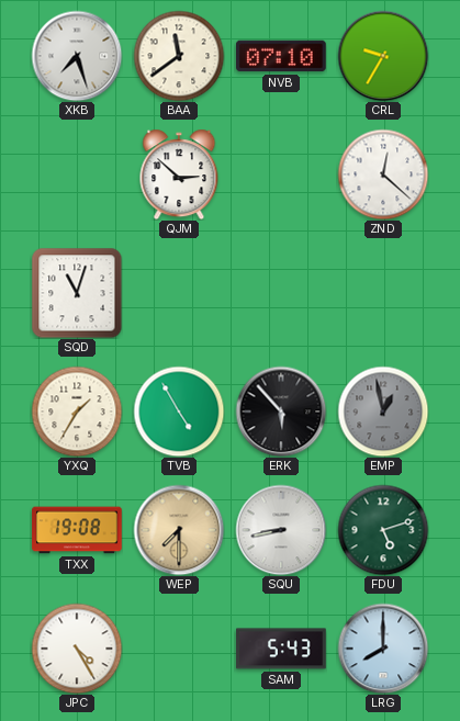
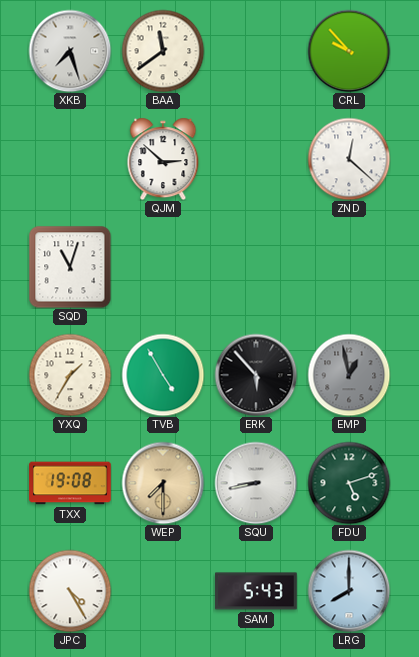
NVB: 07:10 -> none
CRL: 9:35 -> 9:53
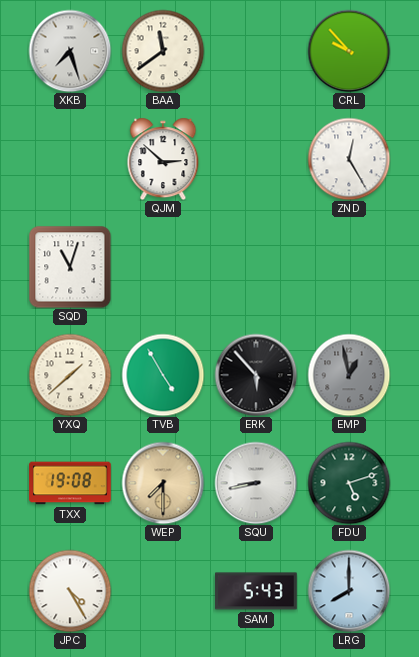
ZND: 12:22 -> 12:25
YXQ: 1:35 -> 1:38
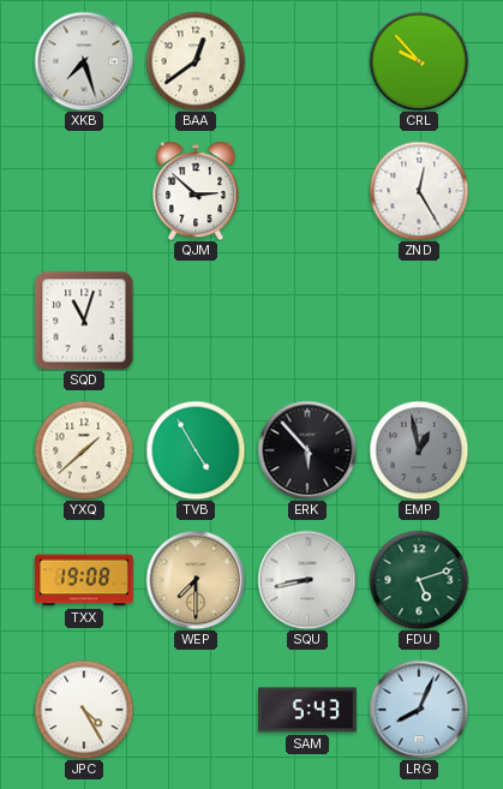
BAA: 11:39 -> 12:39
LRG: 8:00 -> 8:04
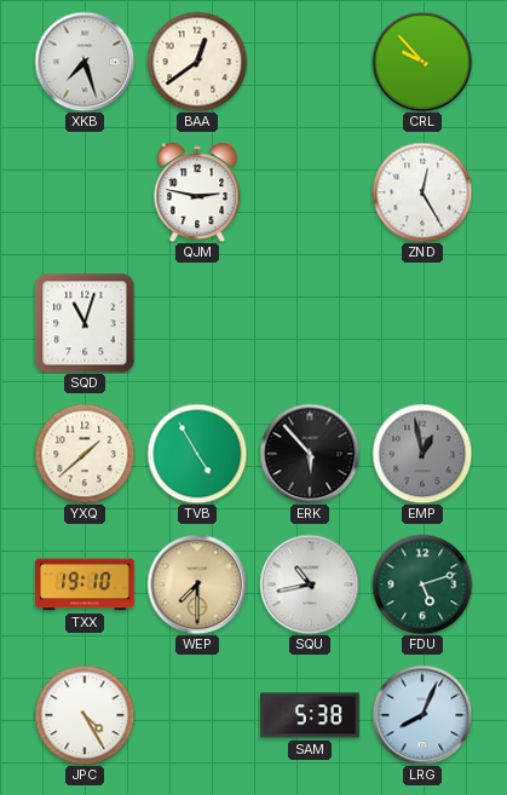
QJM: 2:52 -> 2:47
TXX: 19:08 -> 19:10
SQU: 8:43 -> 10:43
SAM: 5:43 -> 5:38
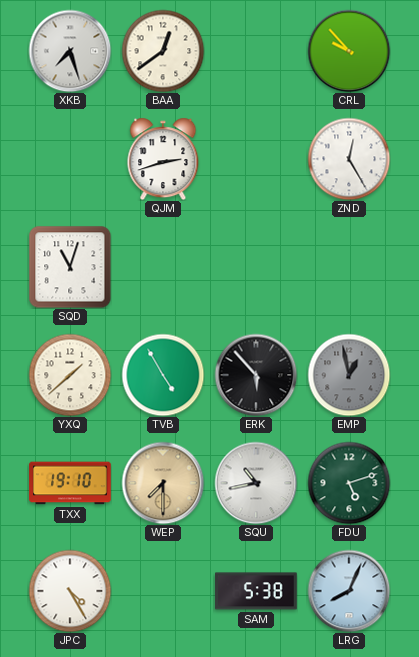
QJM: 2:47 -> 2:42
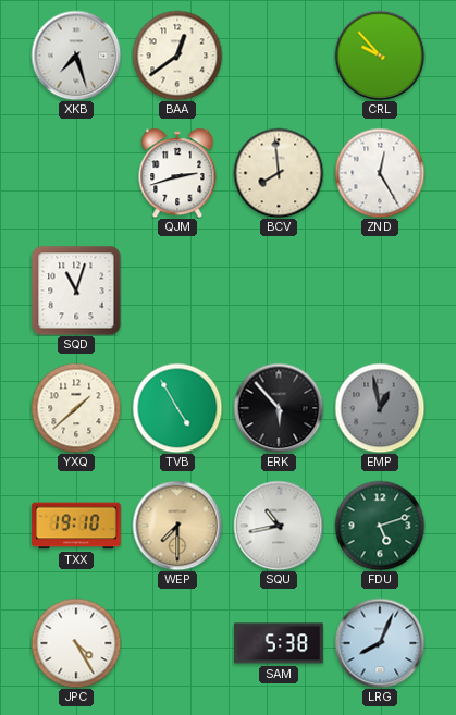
BCV: none -> 7:59
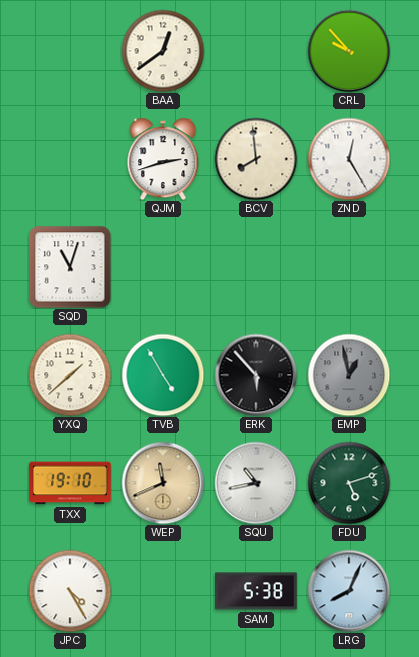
XKB: 7:27 -> none
WEP: 7:30 -> 11:41
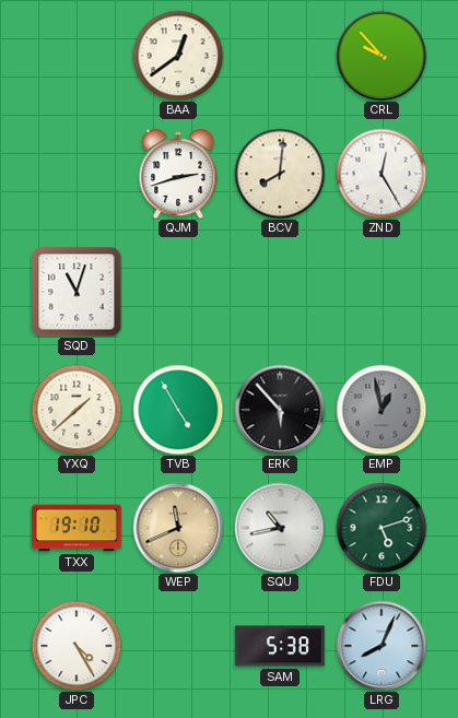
BCV: 7:59 -> 8:01
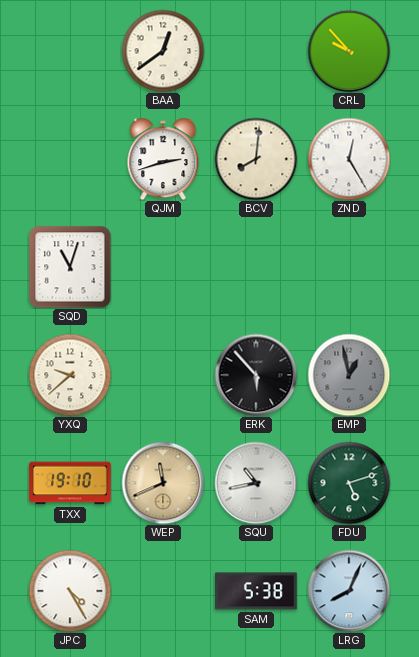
YXQ: 1:38 -> 9:38
TVB: 4:55 -> none
